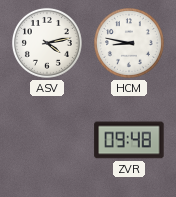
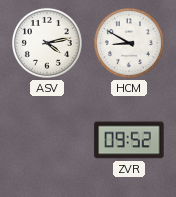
HCM: 8:47 -> 8:50
ZVR: 09:48 -> 09:52
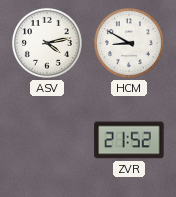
ZVR: 09:52 -> 21:52
